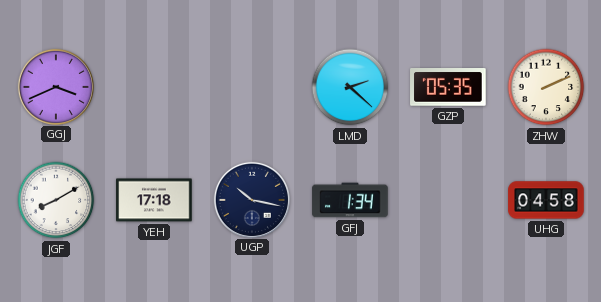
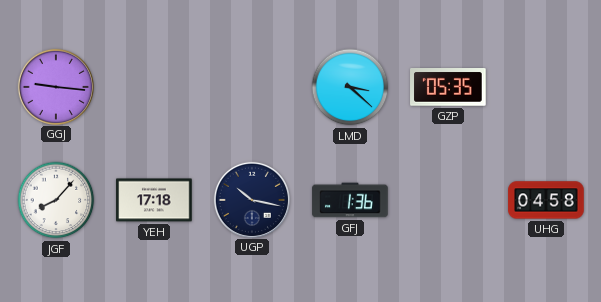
GGJ: 3:41 -> 9:16
LMD: 2:22 -> 3:22
ZHW: 2:11 -> none
JGF: 8:10 -> 8:07
GFJ: 1:34 -> 1:36
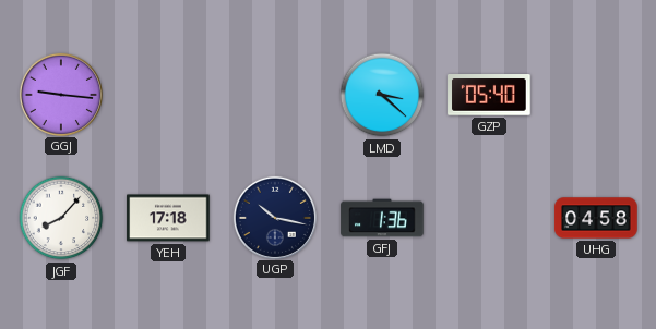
GZP: 05:35 -> 05:40
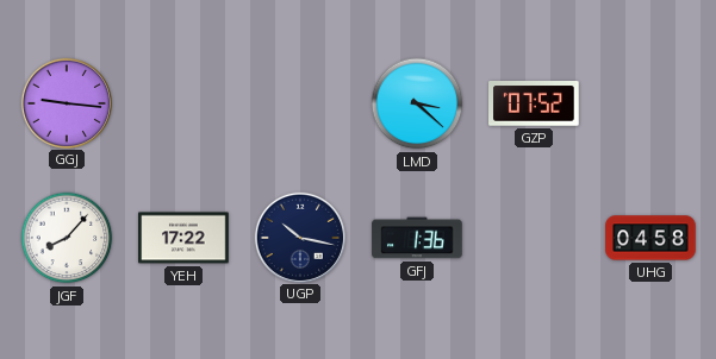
GZP: 05:40 -> 07:52
YEH: 17:18 -> 17:22
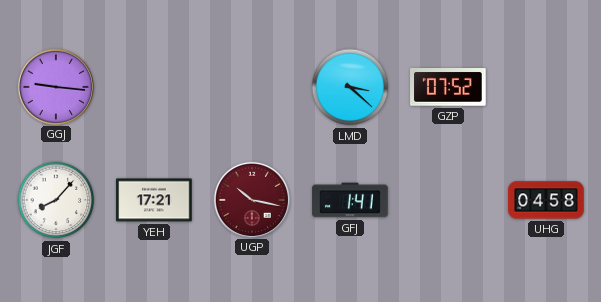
YEH: 17:22 -> 17:21
UGP dial: navy -> burgundy
GFJ: 1:36 -> 1:41
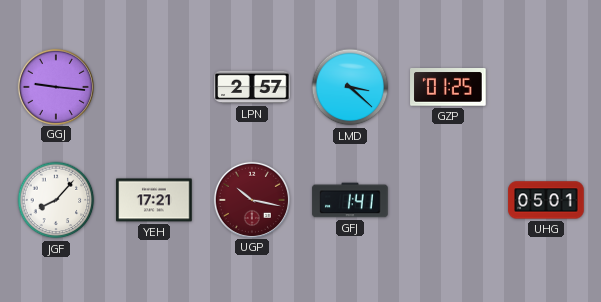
LPN: none -> 2:57
GZP: 07:52 -> 01:25
UHG: 04:58 -> 05:01
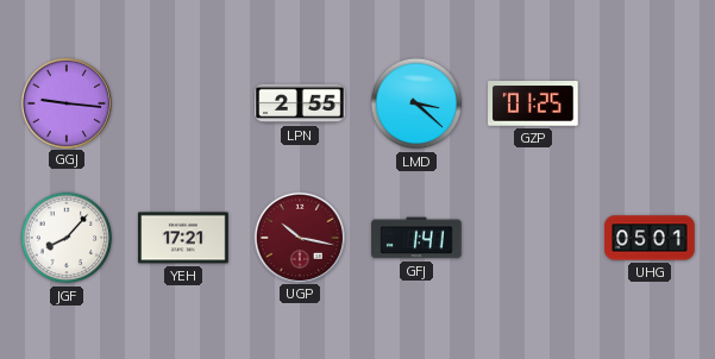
LPN: 2:57 -> 2:55
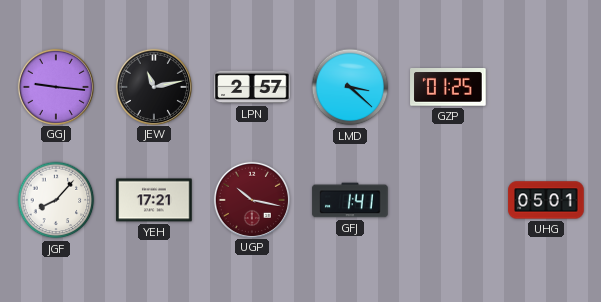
JEW: none -> 11:13
LPN: 2:55 -> 2:57
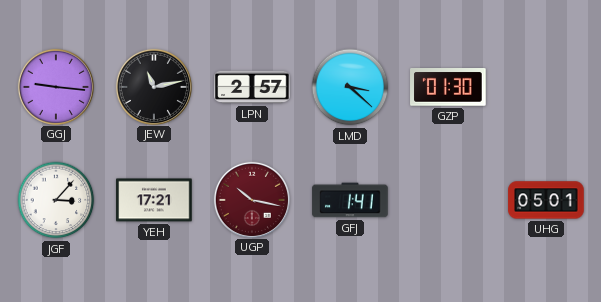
GZP: 01:25 -> 01:30
JGF: 8:07 -> 3:07
